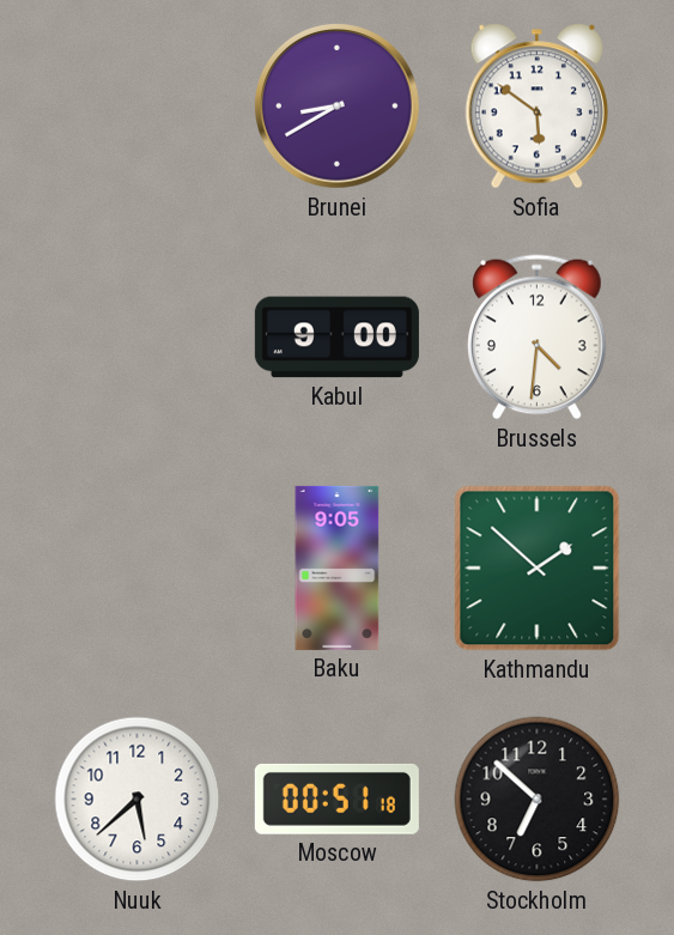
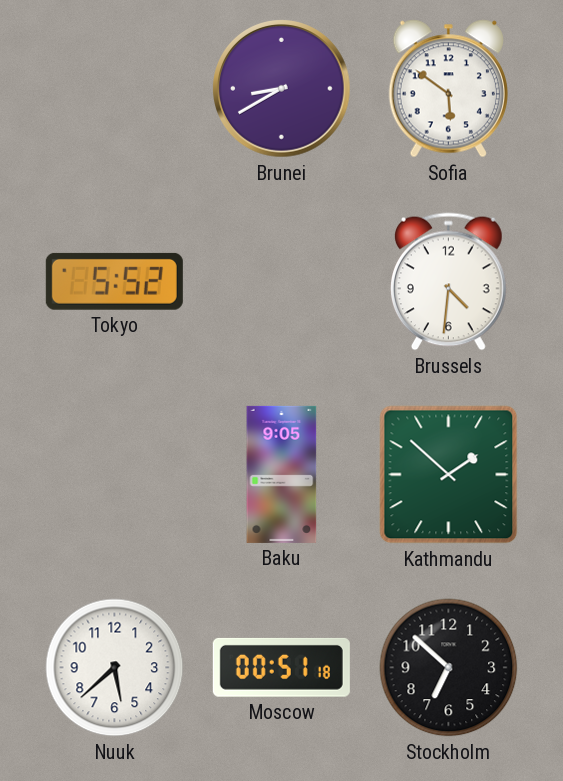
Tokyo: none -> 5:52
Kabul: 9:00 -> none
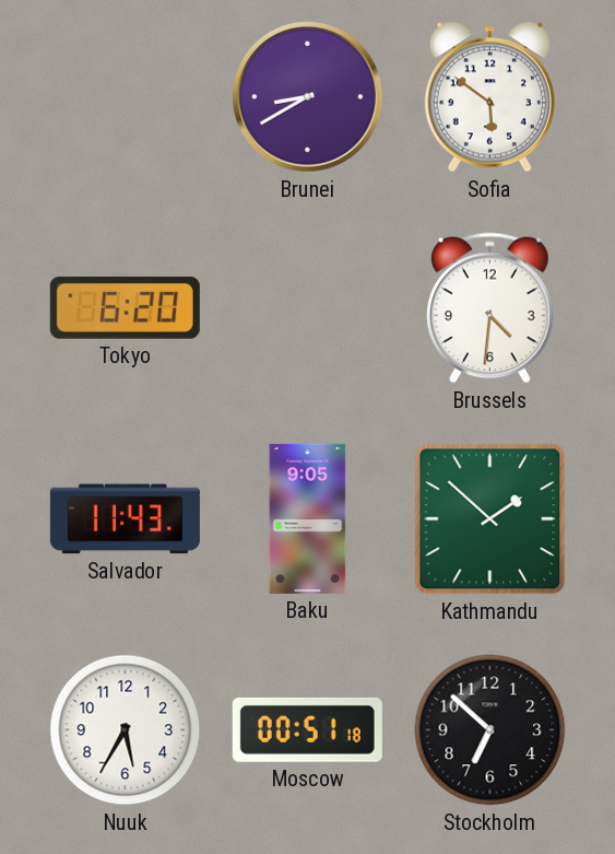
Tokyo: 5:52 -> 6:20
Salvador: none -> 11:43
Nuuk: 5:38 -> 5:35
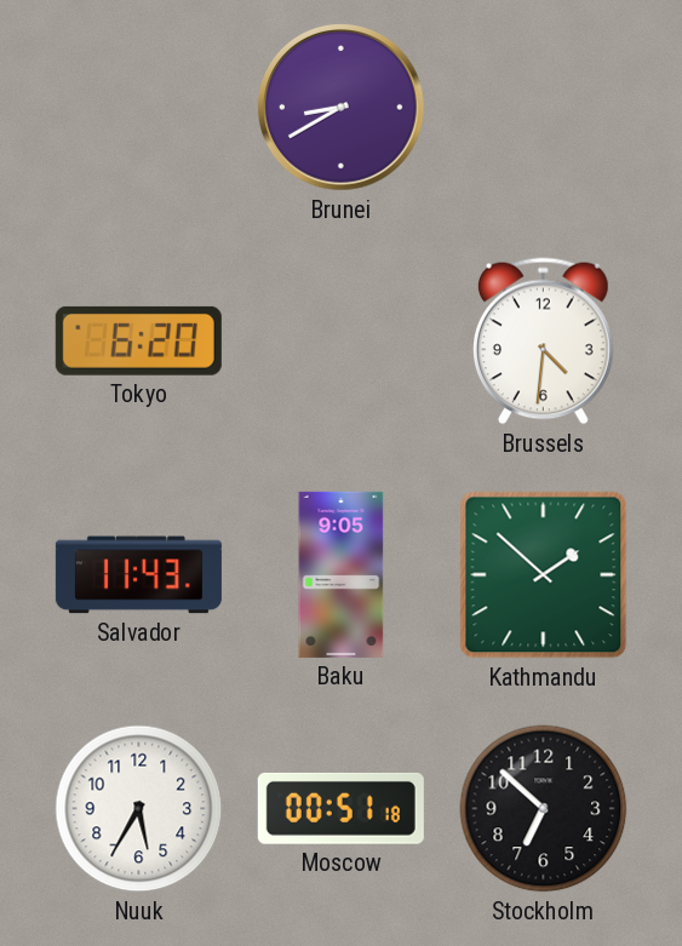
Sofia: 5:51 -> none
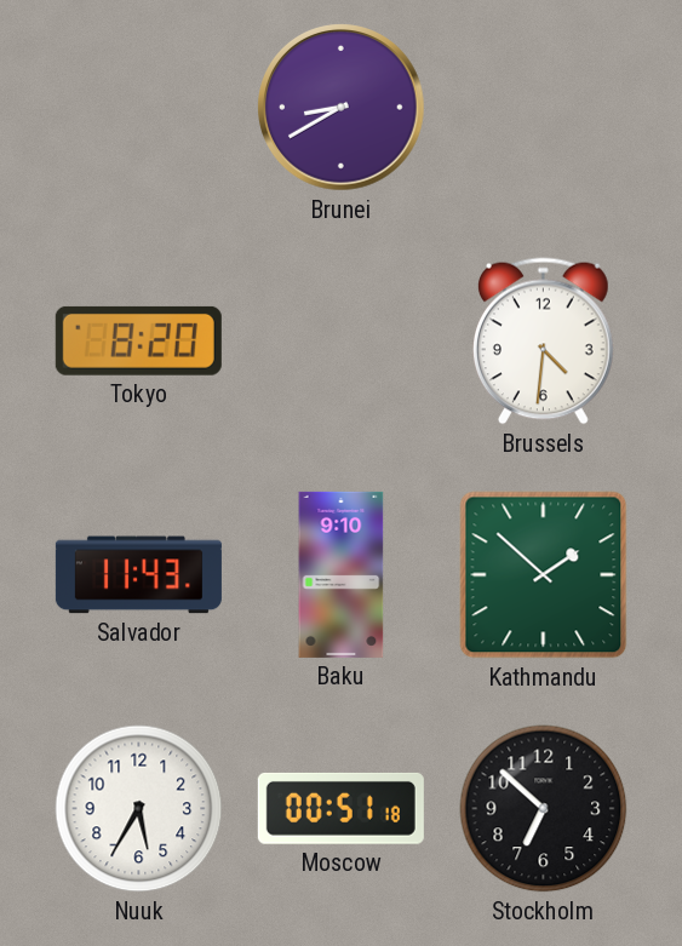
Tokyo: 6:20 -> 8:20
Baku: 9:05 -> 9:10
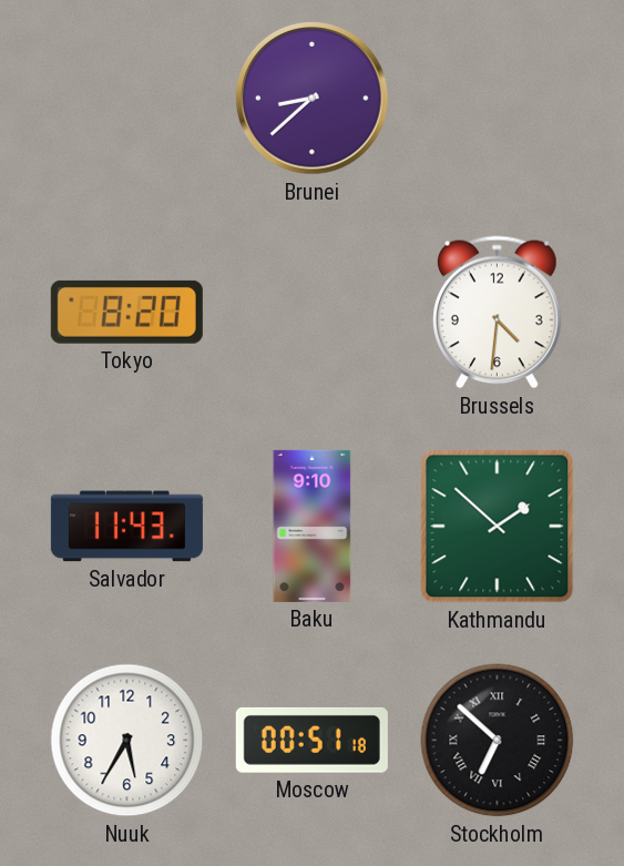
Brunei: 8:40 -> 8:38
Stockholm numerals: Arabic -> Roman
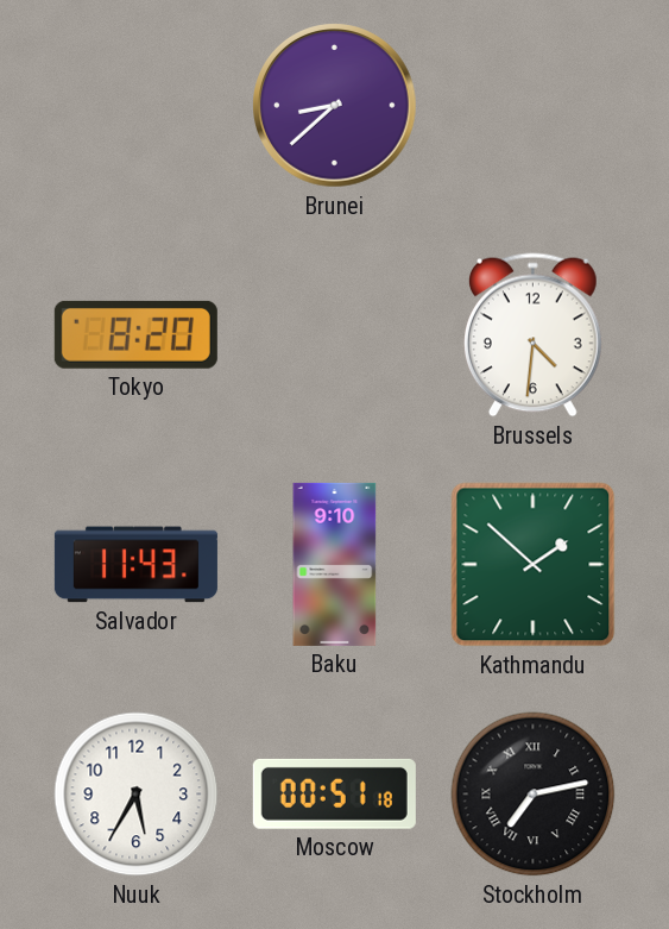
Stockholm: 6:52 -> 7:13
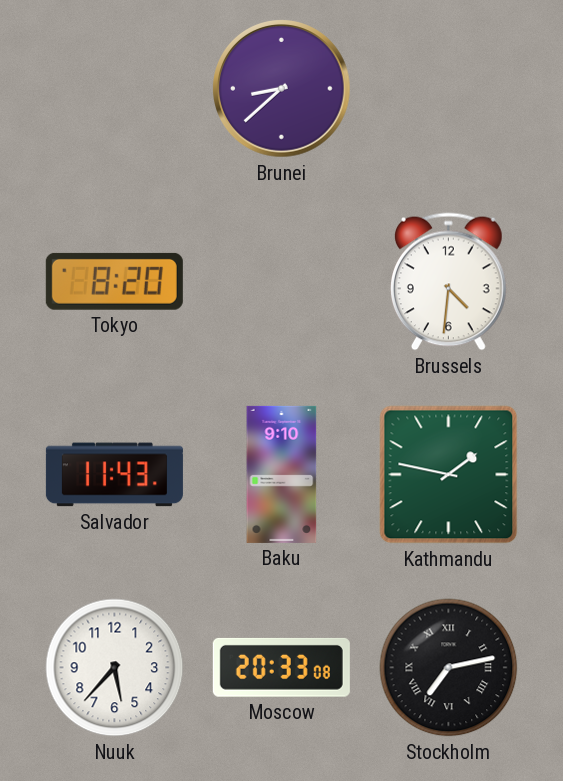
Kathmandu: 1:52 -> 1:47
Nuuk: 5:35 -> 5:37
Moscow: 00:51 -> 20:33
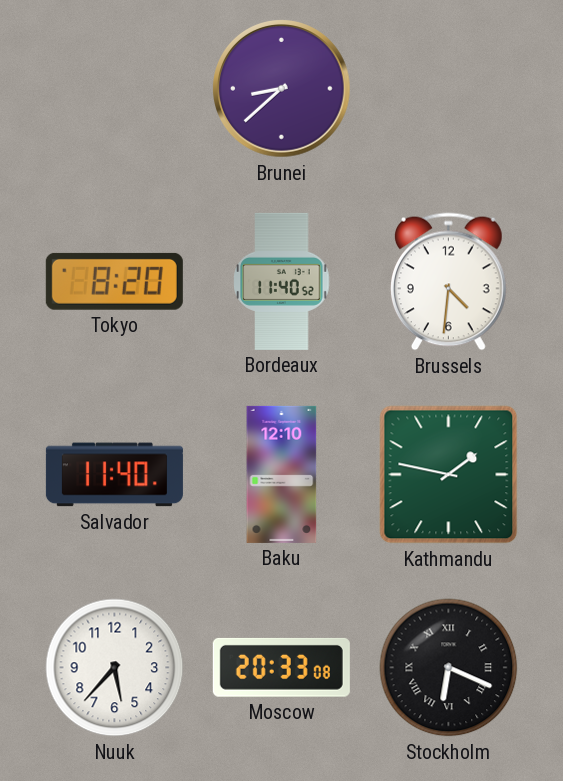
Bordeaux: none -> 11:40
Salvador: 11:43 -> 11:40
Baku: 9:10 -> 12:10
Stockholm: 7:13 -> 6:19
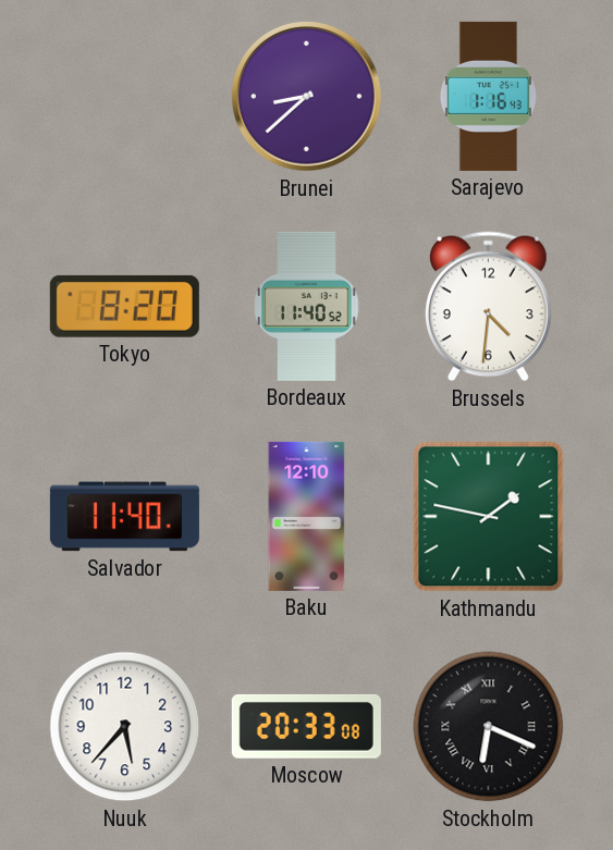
Sarajevo: none -> 1:16
